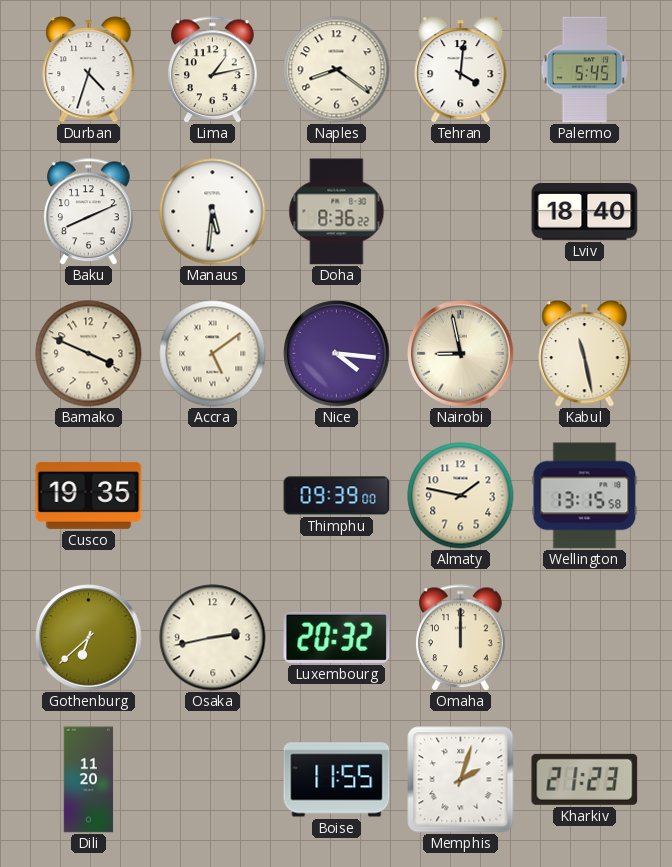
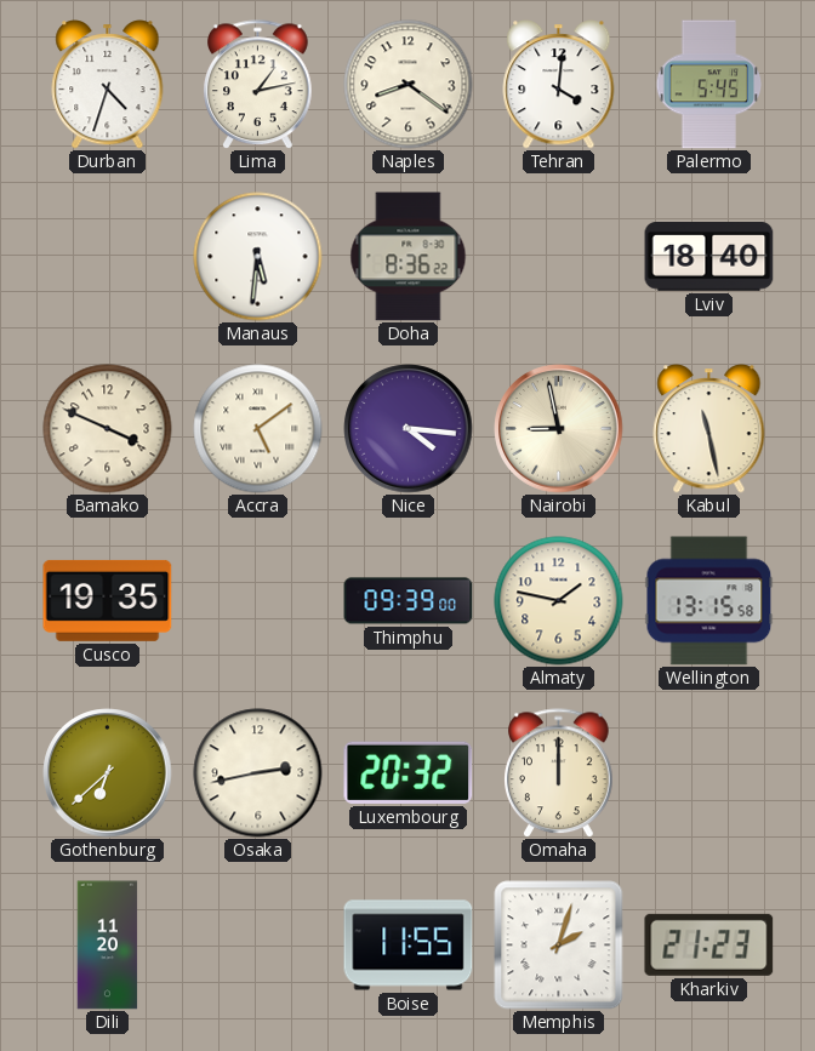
Baku: 8:11 -> none
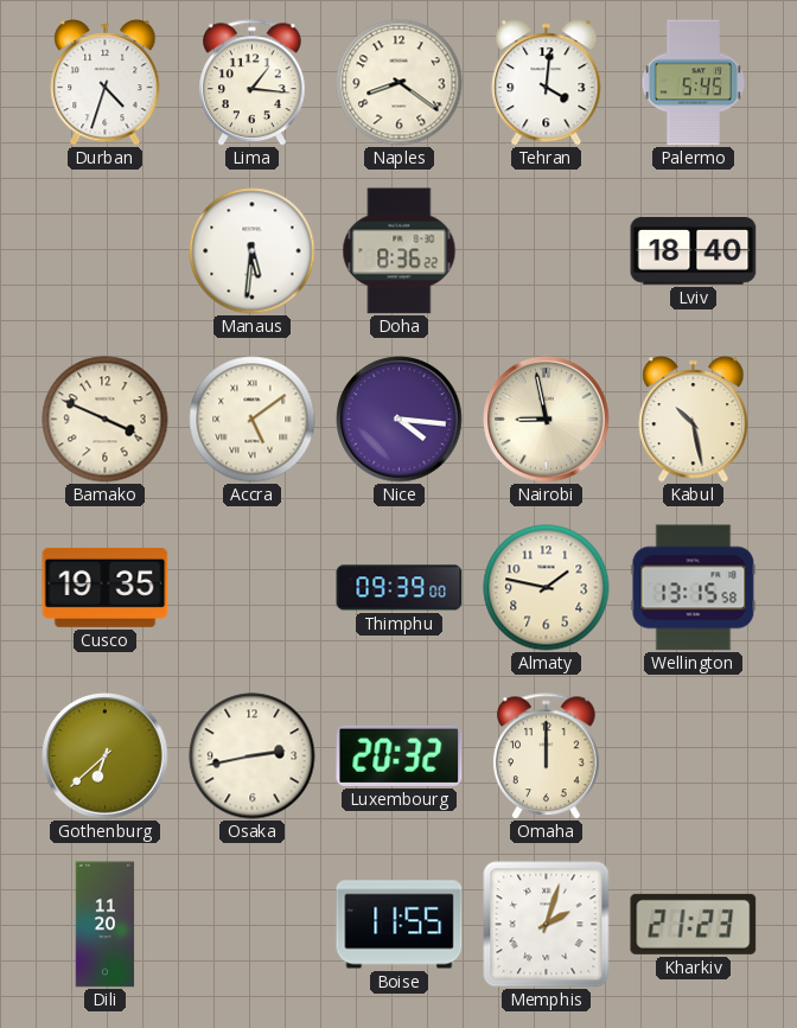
Lima: 1:13 -> 1:16
Kabul: 11:28 -> 10:28
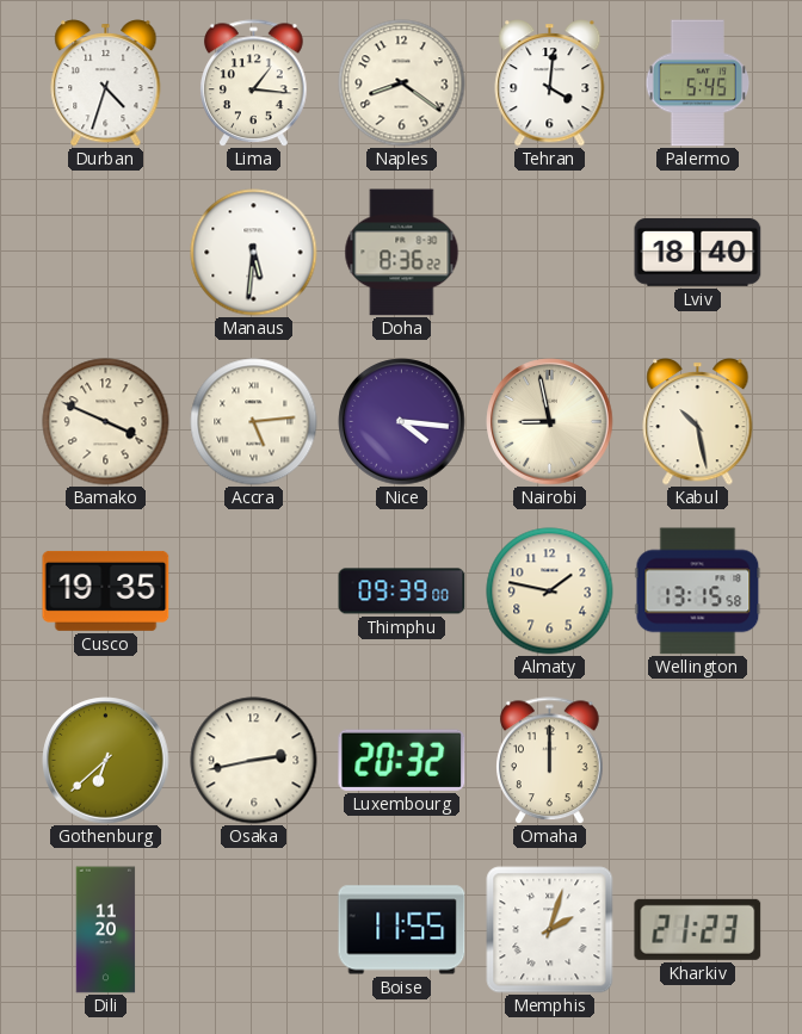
Accra: 5:09 -> 5:14
